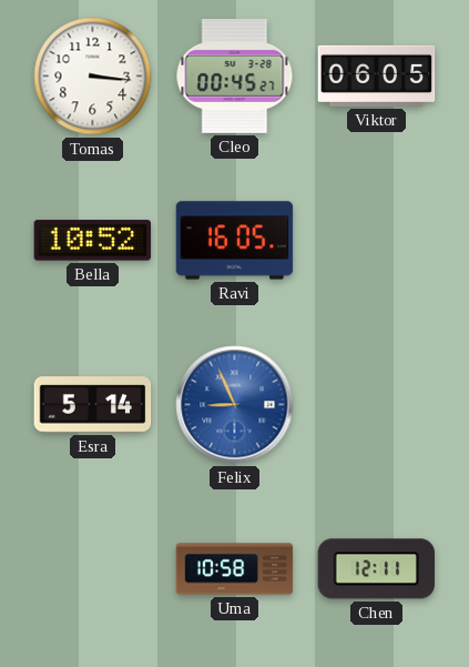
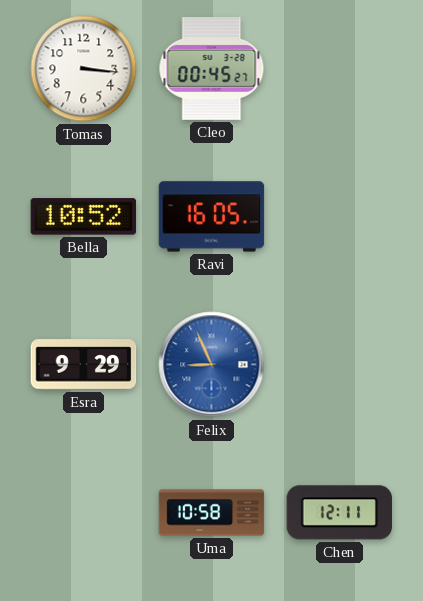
Viktor: 06:05 -> none
Esra: 5:14 -> 9:29
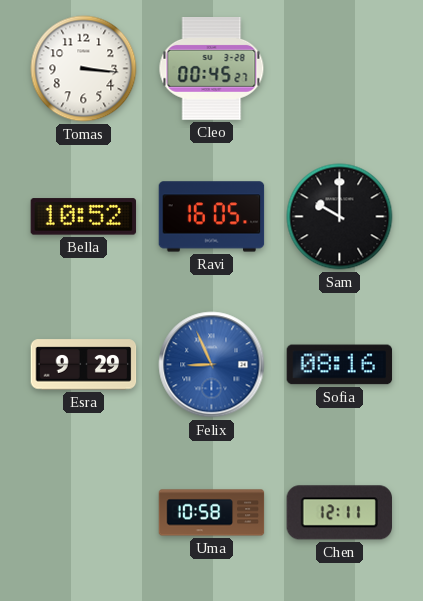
Sam: none -> 10:00
Sofia: none -> 08:16
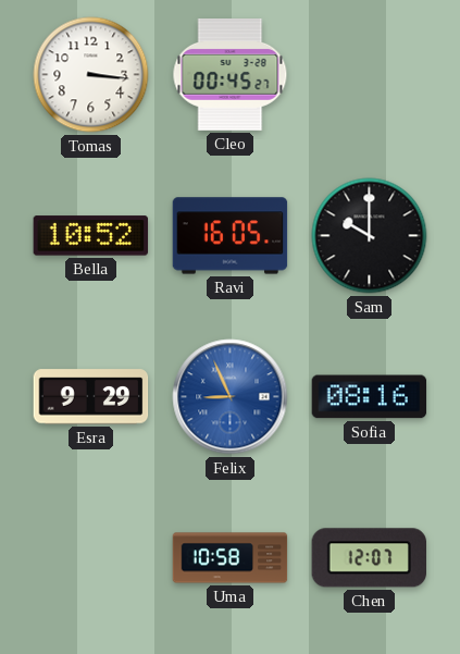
Chen: 12:11 -> 12:07
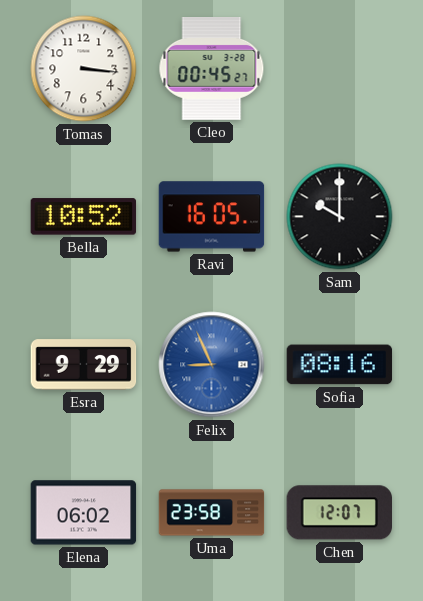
Elena: none -> 06:02
Uma: 10:58 -> 23:58
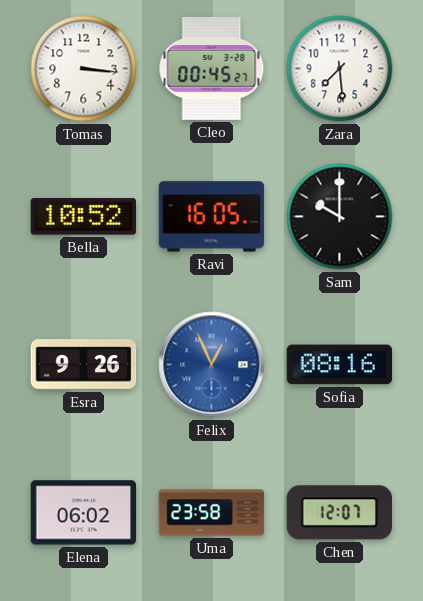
Zara: none -> 7:29
Esra: 9:29 -> 9:26
Felix: 8:56 -> 12:56
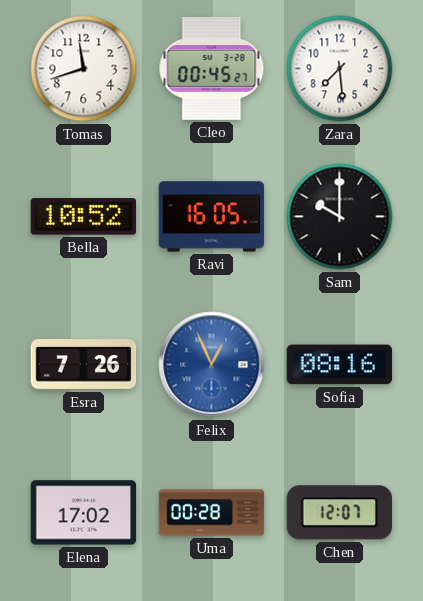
Tomas: 3:16 -> 11:42
Esra: 9:26 -> 7:26
Elena: 06:02 -> 17:02
Uma: 23:58 -> 00:28
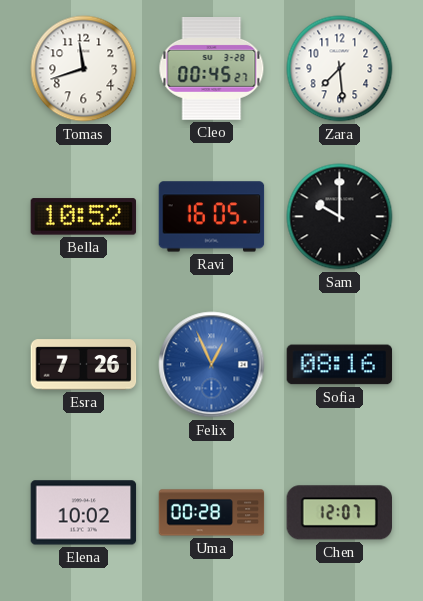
Elena: 17:02 -> 10:02
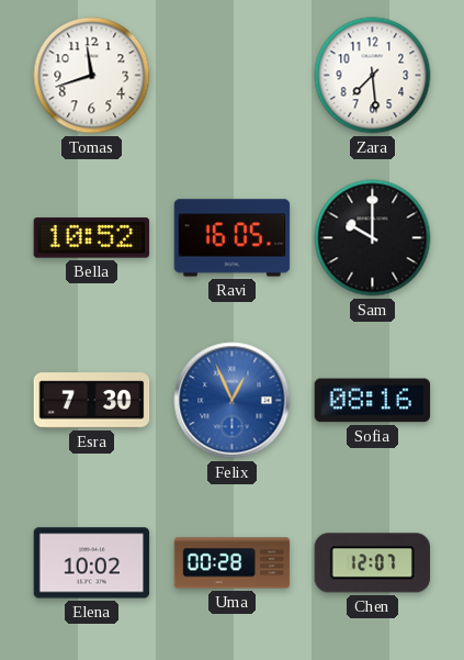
Cleo: 00:45 -> none
Esra: 7:26 -> 7:30
